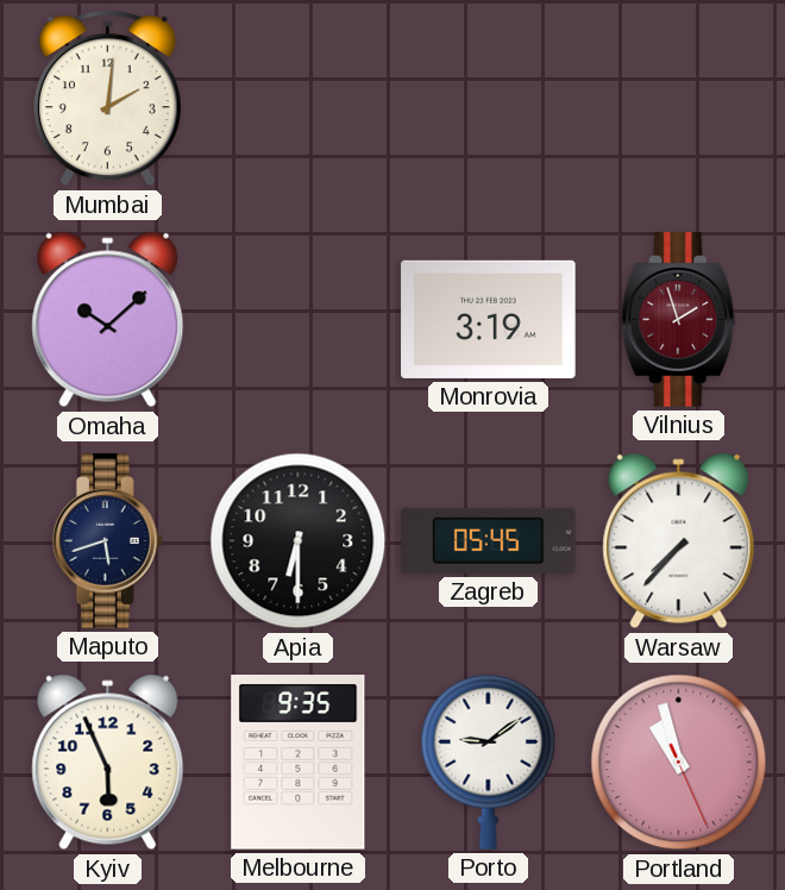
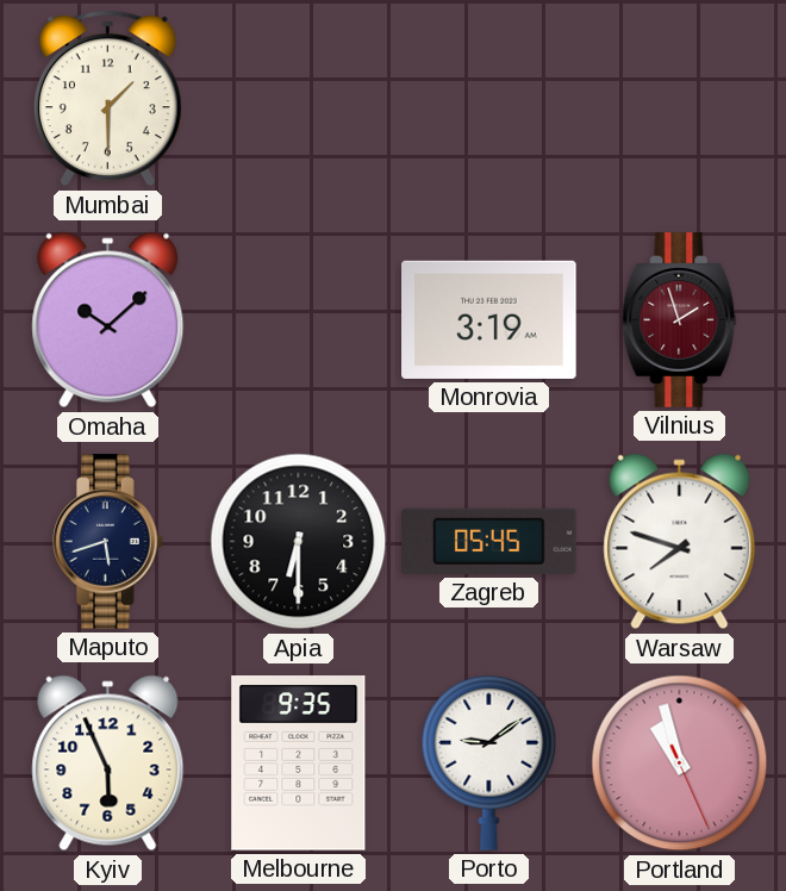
Mumbai: 2:01 -> 1:30
Warsaw: 7:37 -> 7:48
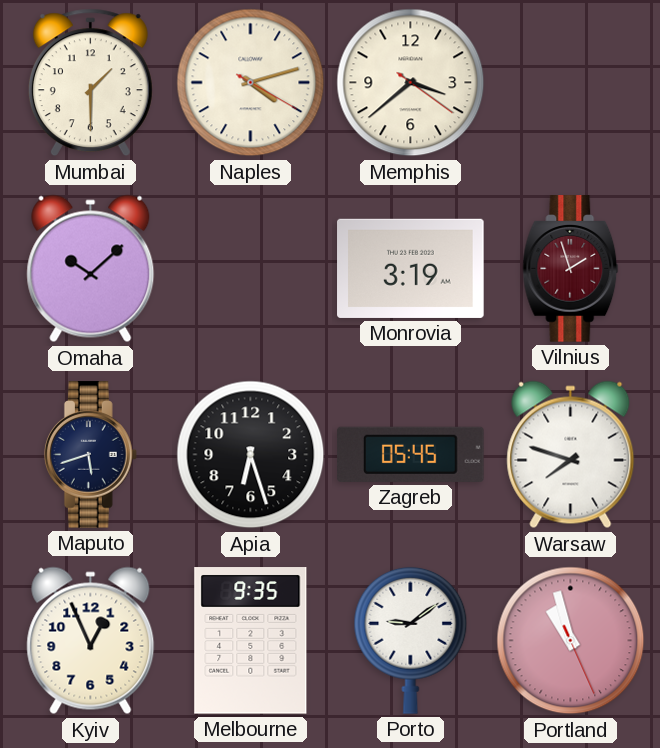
Naples: none -> 4:12
Memphis: none -> 3:38
Apia: 6:30 -> 6:27
Kyiv: 5:56 -> 12:56
